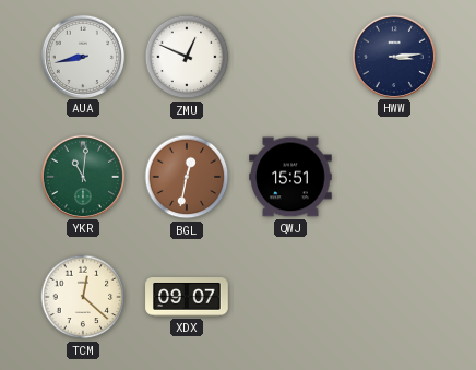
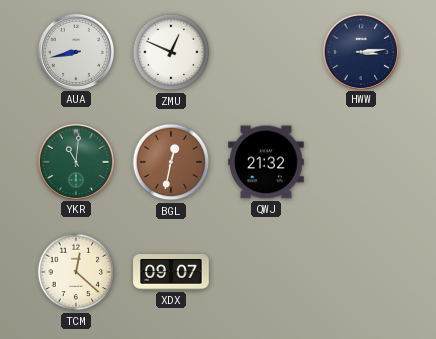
QWJ: 15:51 -> 21:32
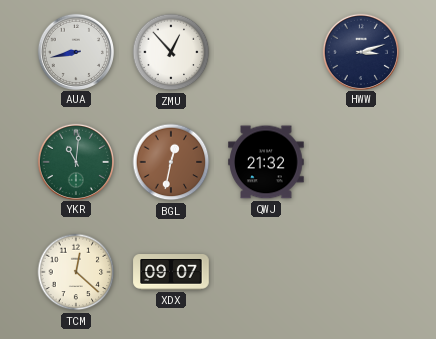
ZMU: 12:49 -> 12:53
HWW: 3:14 -> 3:12
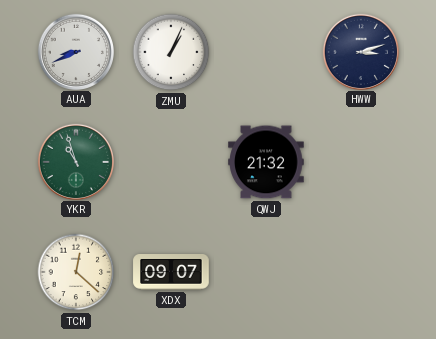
AUA: 8:43 -> 8:41
ZMU: 12:53 -> 1:04
YKR: 11:01 -> 10:57
BGL: 12:32 -> none
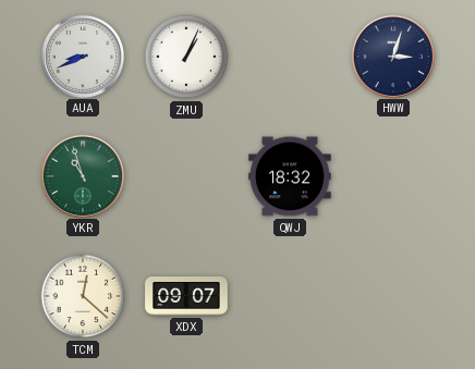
HWW: 3:12 -> 3:03
QWJ: 21:32 -> 18:32
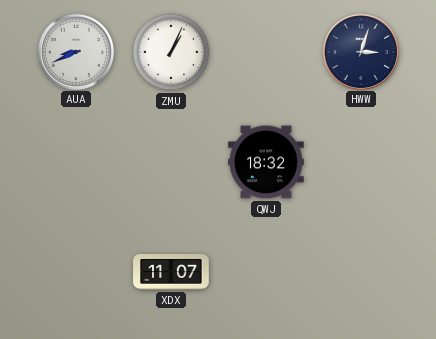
YKR: 10:57 -> none
TCM: 12:22 -> none
XDX: 09:07 -> 11:07
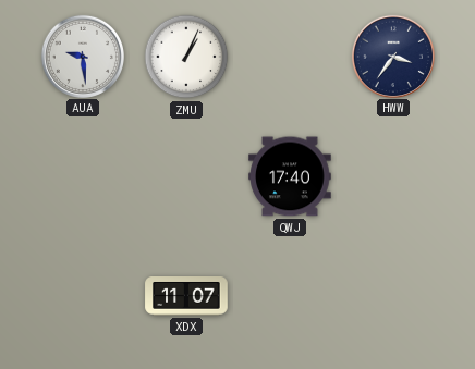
AUA: 8:41 -> 9:29
HWW: 3:03 -> 3:36
QWJ: 18:32 -> 17:40
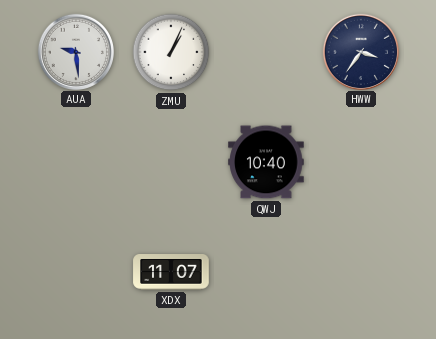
QWJ: 17:40 -> 10:40
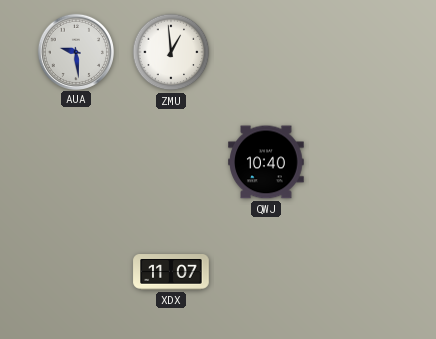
ZMU: 1:04 -> 12:59
HWW: 3:36 -> none
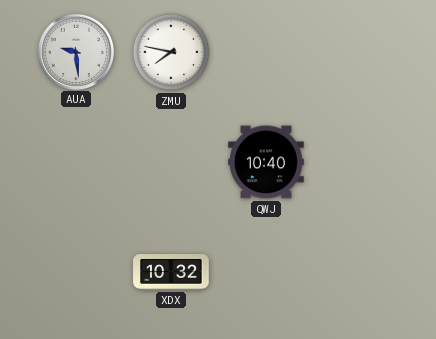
ZMU: 12:59 -> 7:47
XDX: 11:07 -> 10:32
